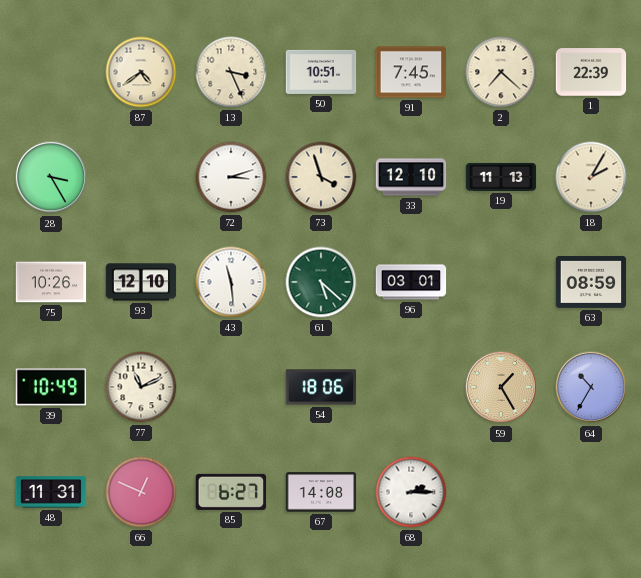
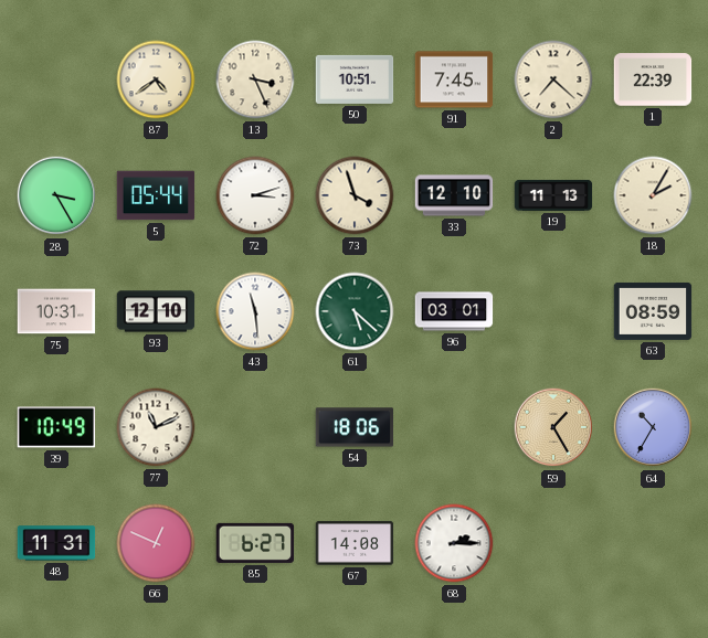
5: none -> 05:44
75: 10:26 -> 10:31
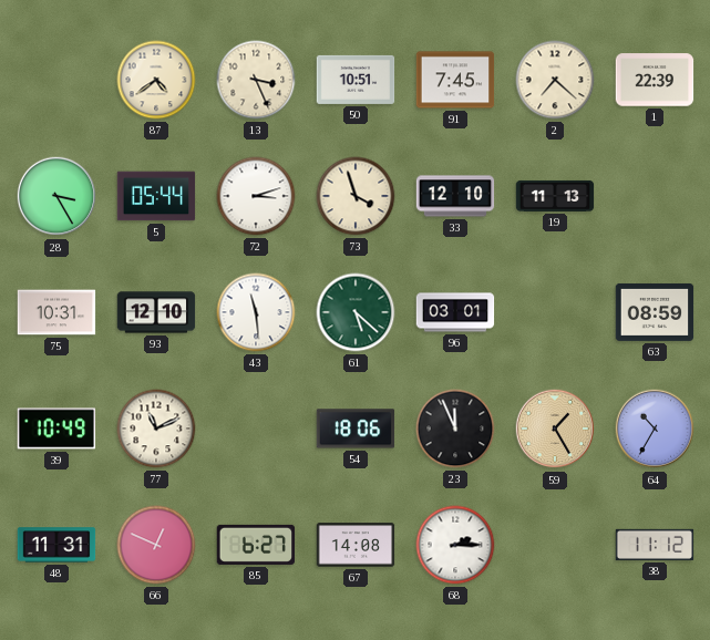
18: 2:05 -> none
23: none -> 11:56
38: none -> 11:12
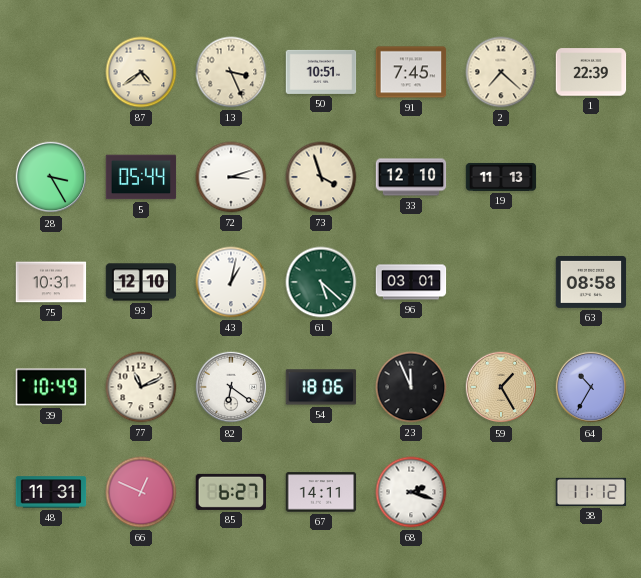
43: 11:29 -> 1:02
63: 08:59 -> 08:58
82: none -> 6:21
67: 14:08 -> 14:11
68: 2:15 -> 2:18
